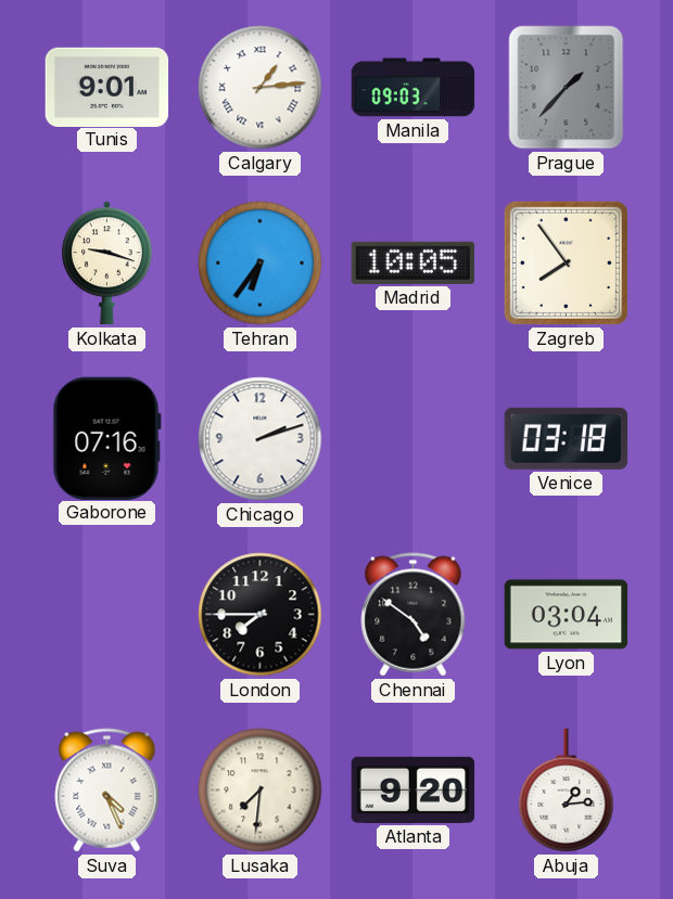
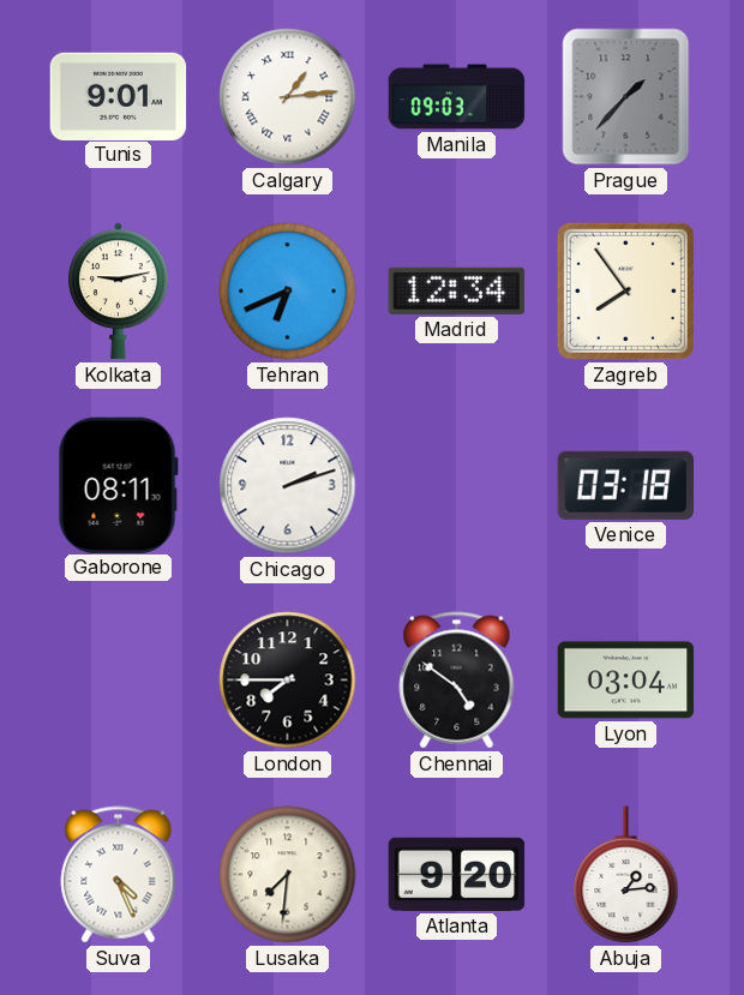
Kolkata: 9:18 -> 9:13
Tehran: 6:36 -> 6:41
Madrid: 10:05 -> 12:34
Gaborone: 07:16 -> 08:11
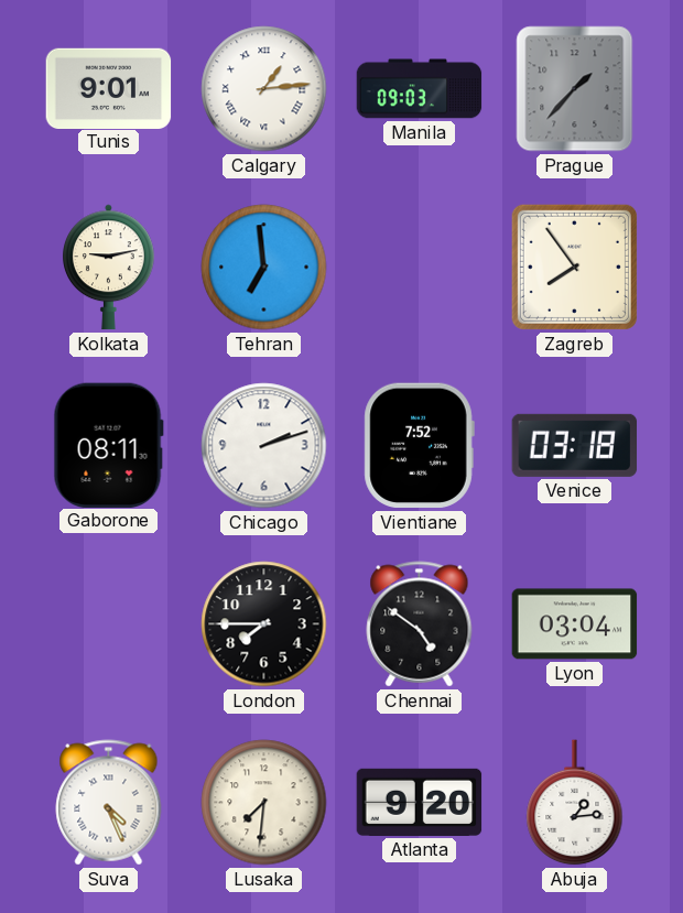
Tehran: 6:41 -> 6:59
Madrid: 12:34 -> none
Vientiane: none -> 7:52
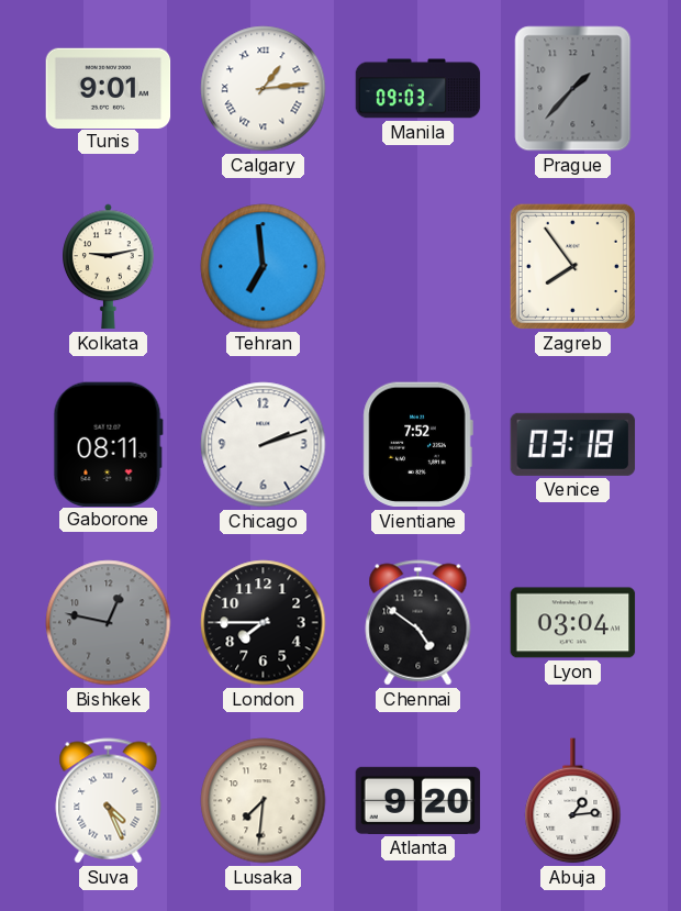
Bishkek: none -> 12:47
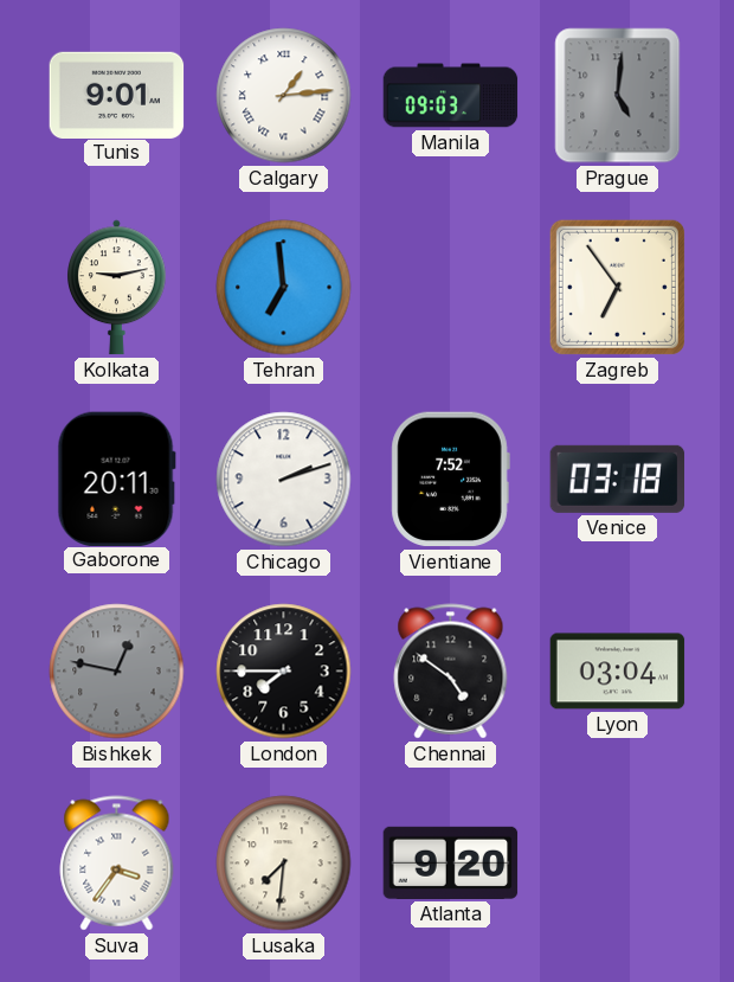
Prague: 1:37 -> 5:01
Zagreb: 7:54 -> 6:54
Gaborone: 08:11 -> 20:11
Suva: 4:26 -> 3:36
Abuja: 1:14 -> none
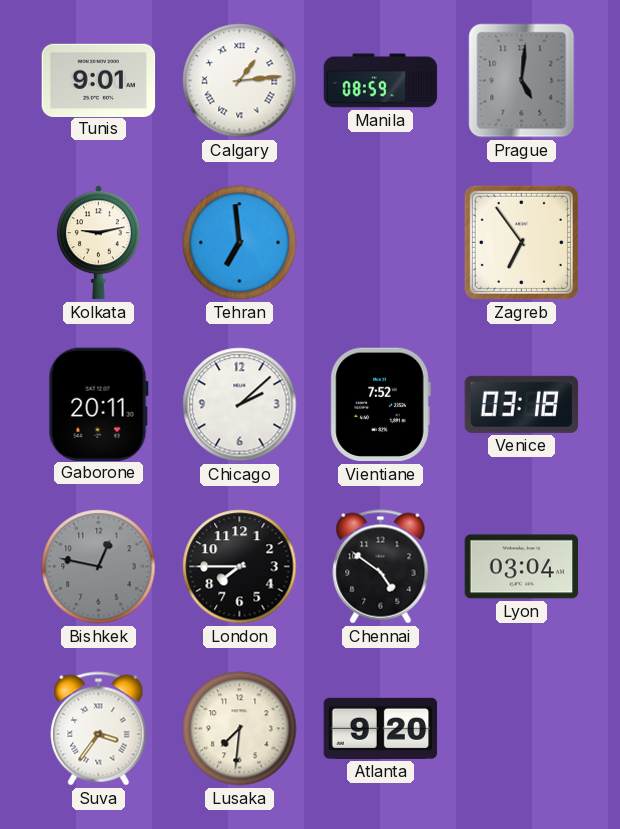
Manila: 09:03 -> 08:59
Chicago: 2:12 -> 2:08
